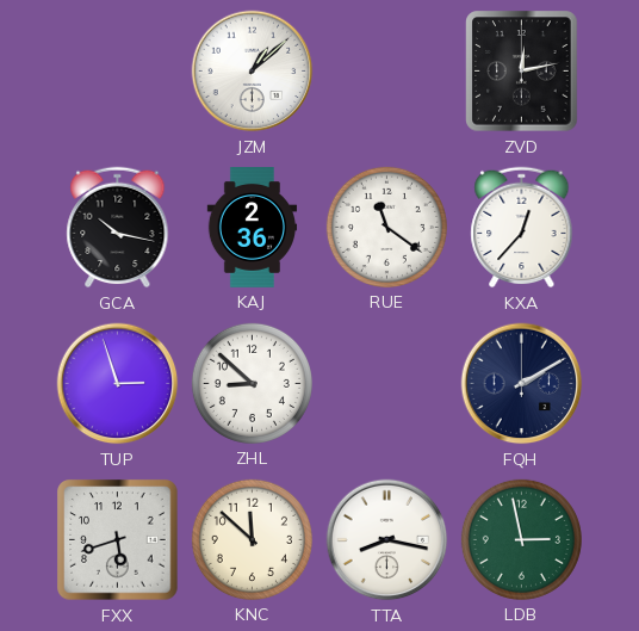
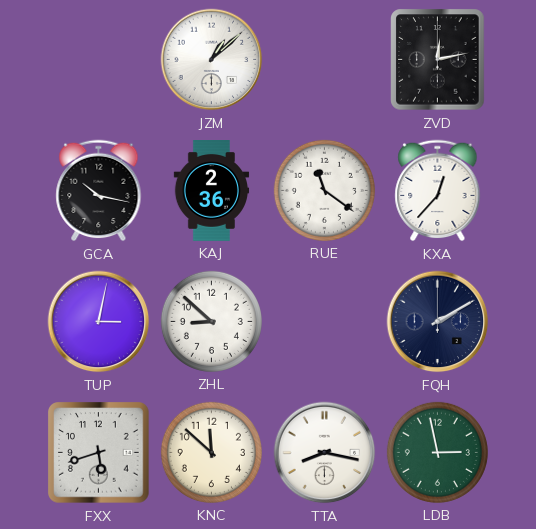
TUP: 2:57 -> 3:02
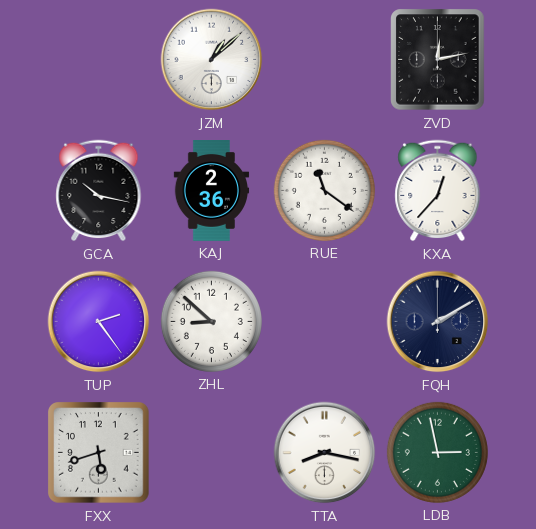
TUP: 3:02 -> 2:24
KNC: 11:52 -> none
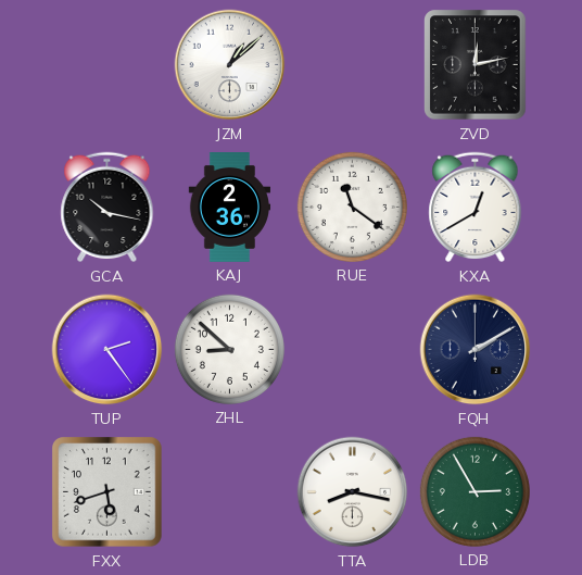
KXA: 12:37 -> 12:40
LDB: 2:58 -> 2:55
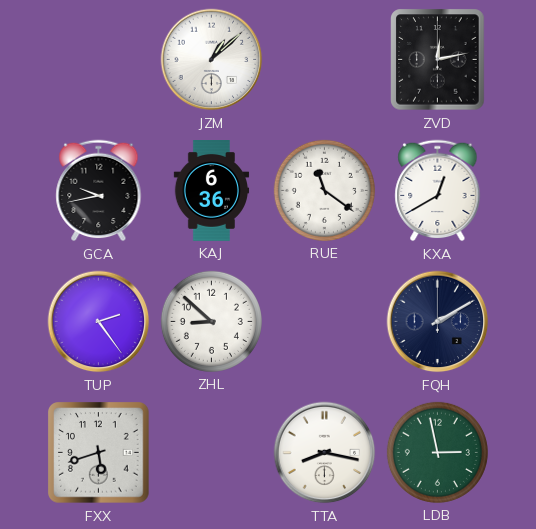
GCA: 10:17 -> 9:43
KAJ: 2:36 -> 6:36
LDB: 2:55 -> 2:58
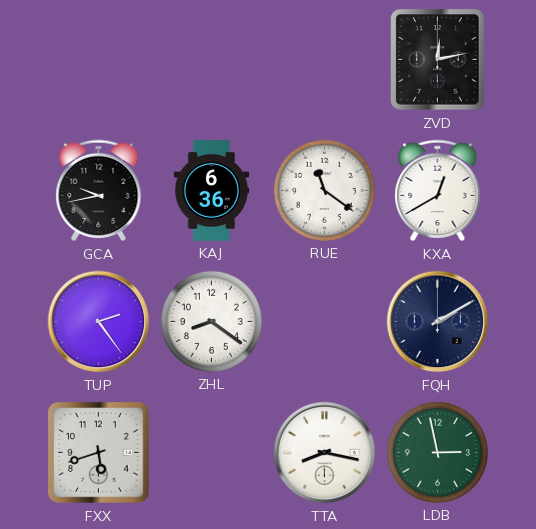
JZM: 1:08 -> none
ZHL: 8:52 -> 8:21
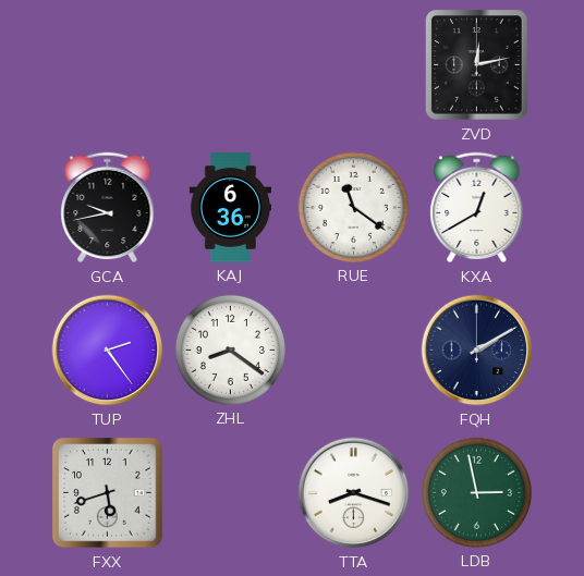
TTA: 8:17 -> 8:18
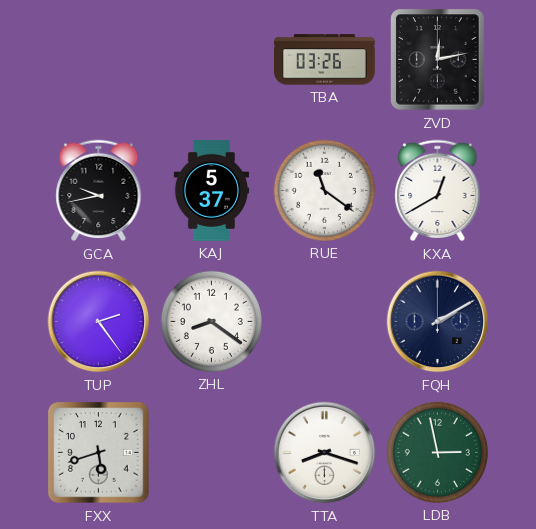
TBA: none -> 03:26
KAJ: 6:36 -> 5:37
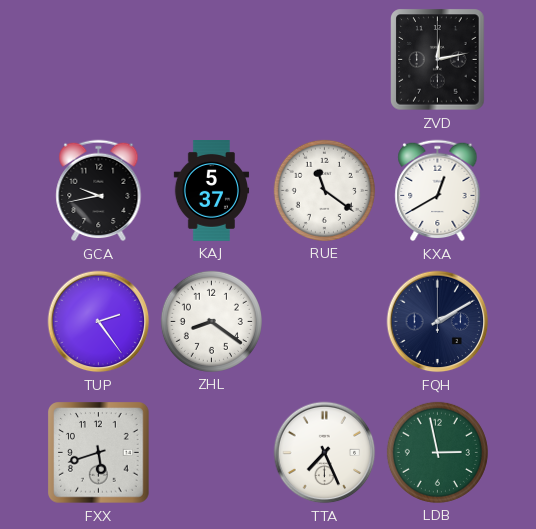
TBA: 03:26 -> none
TTA: 8:18 -> 7:26
